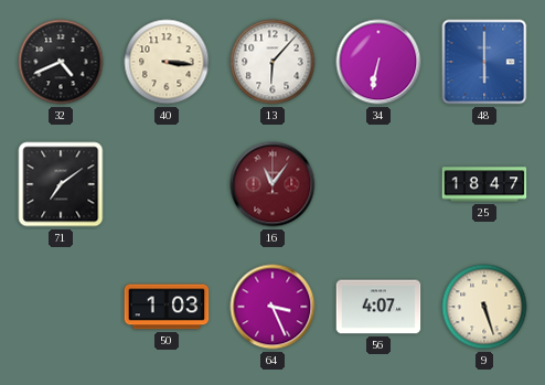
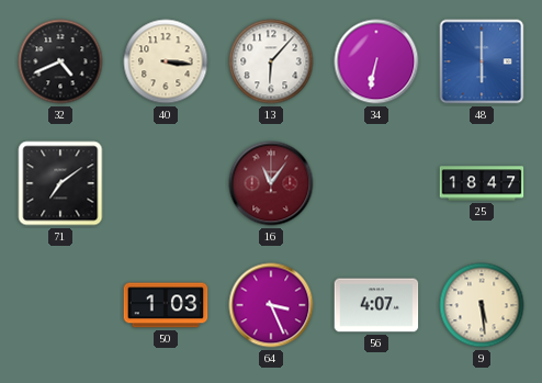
9: 5:27 -> 5:29
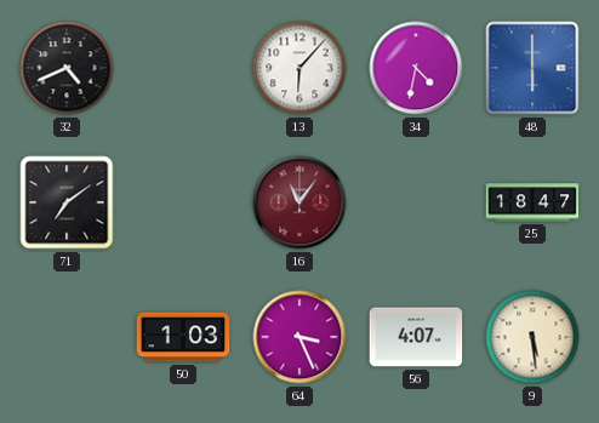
40: 3:16 -> none
34: 6:32 -> 4:32
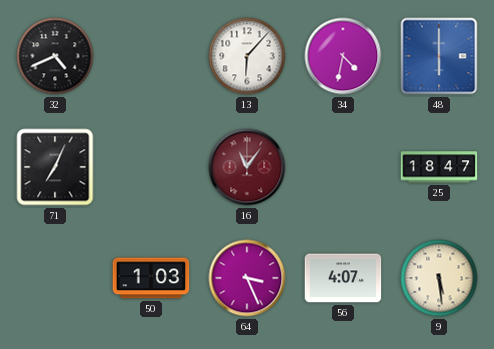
71: 7:09 -> 7:04
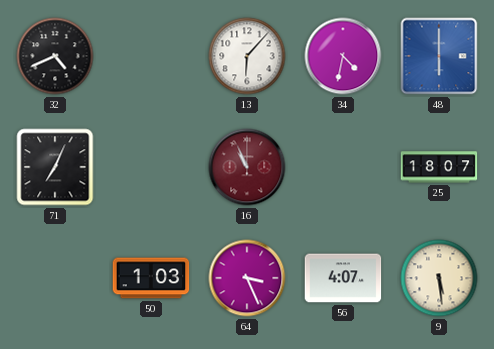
16: 11:06 -> 10:56
25: 18:47 -> 18:07
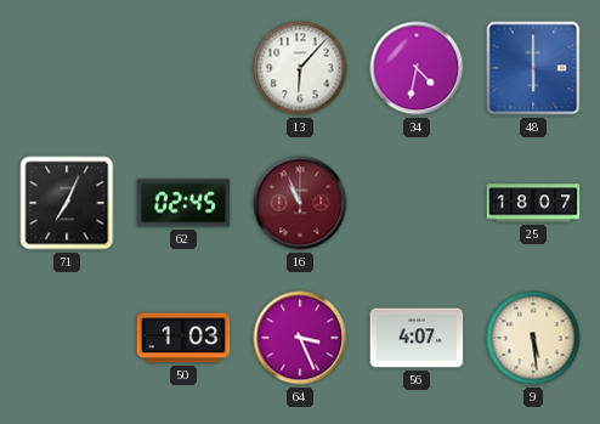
32: 4:41 -> none
62: none -> 02:45
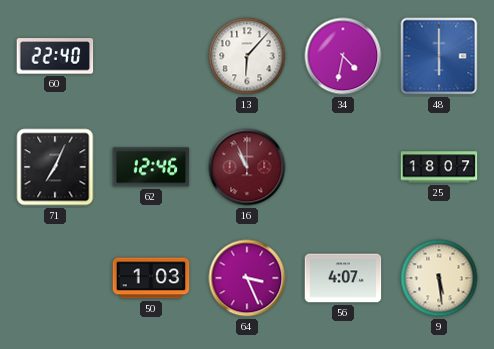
60: none -> 22:40
62: 02:45 -> 12:46
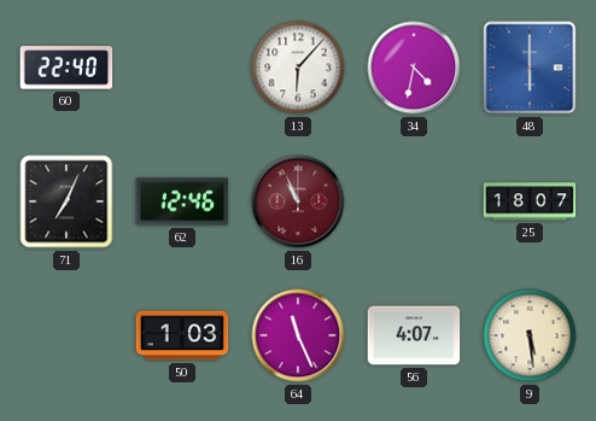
64: 3:26 -> 11:26
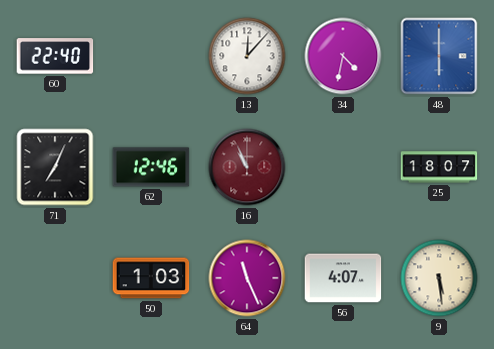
13: 6:07 -> 12:07
